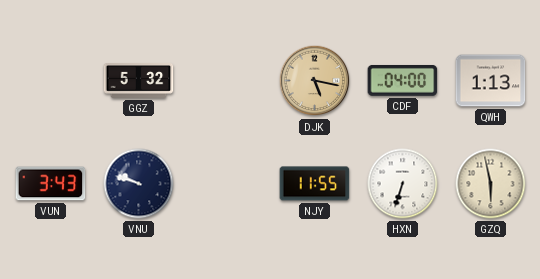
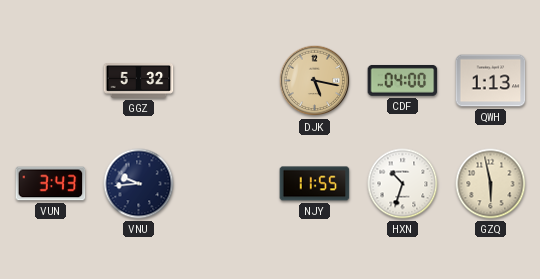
VNU: 9:48 -> 9:44
HXN: 6:33 -> 10:33
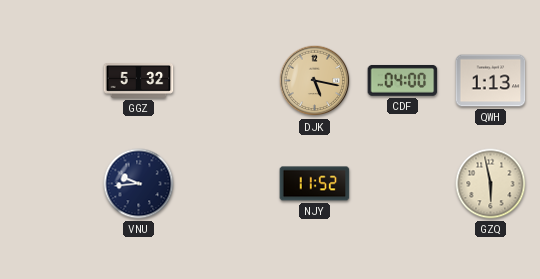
VUN: 3:43 -> none
NJY: 11:55 -> 11:52
HXN: 10:33 -> none
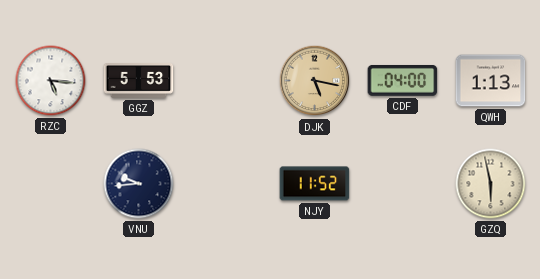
RZC: none -> 5:16
GGZ: 5:32 -> 5:53
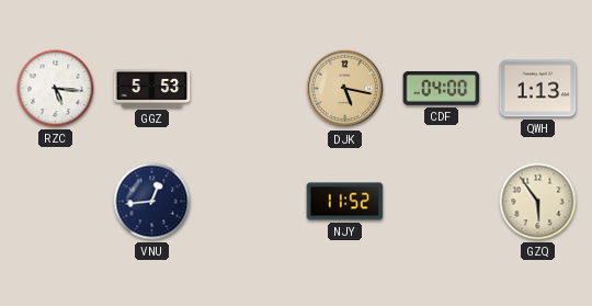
VNU: 9:44 -> 12:44
GZQ: 5:58 -> 5:54
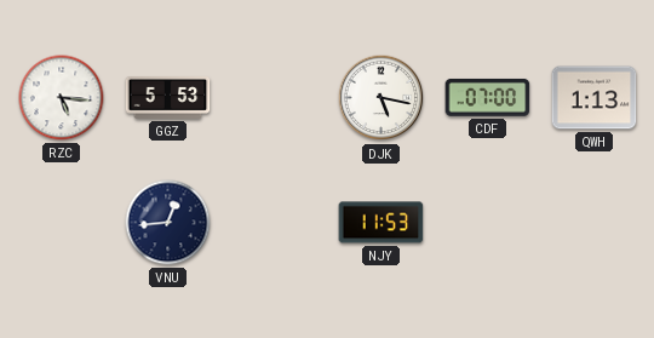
DJK dial: champagne -> white
CDF: 04:00 -> 07:00
NJY: 11:52 -> 11:53
GZQ: 5:54 -> none
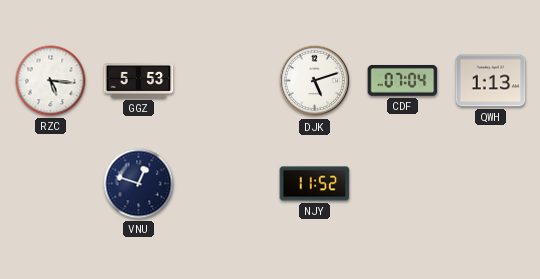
DJK: 5:17 -> 5:12
CDF: 07:00 -> 07:04
VNU: 12:44 -> 12:48
NJY: 11:53 -> 11:52
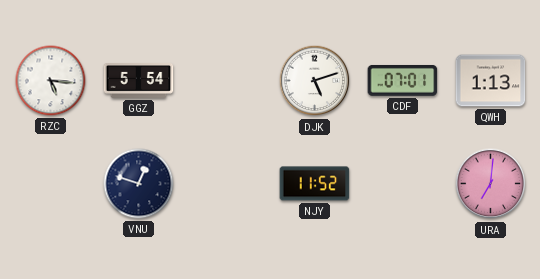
GGZ: 5:53 -> 5:54
CDF: 07:04 -> 07:01
URA: none -> 7:01
